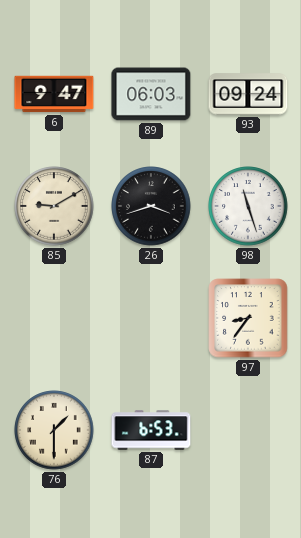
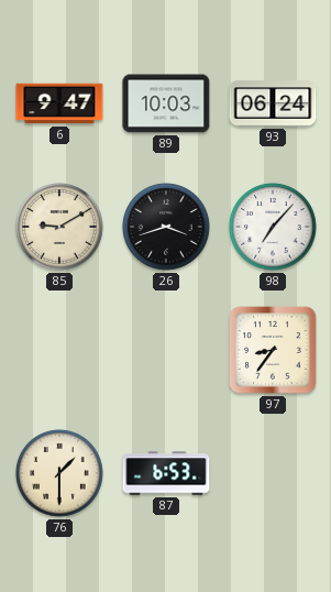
89: 06:03 -> 10:03
93: 09:24 -> 06:24
98: 11:27 -> 7:07
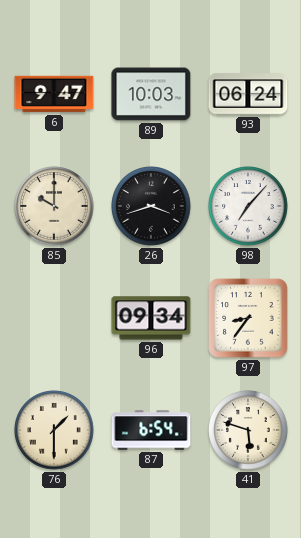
85: 9:10 -> 10:00
96: none -> 09:34
87: 6:53 -> 6:54
41: none -> 5:48
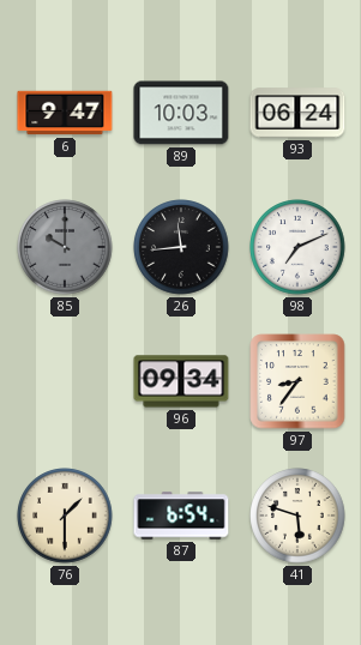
85 dial: cream -> grey
26: 3:42 -> 11:44
98: 7:07 -> 7:11
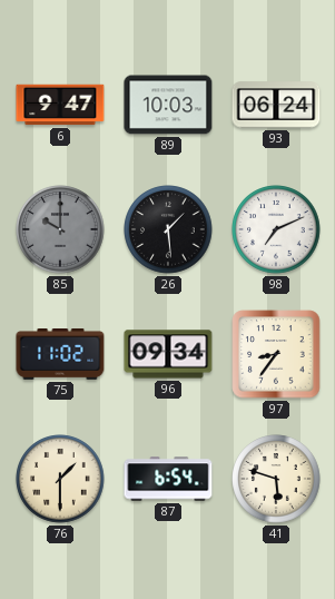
26: 11:44 -> 1:29
75: none -> 11:02
